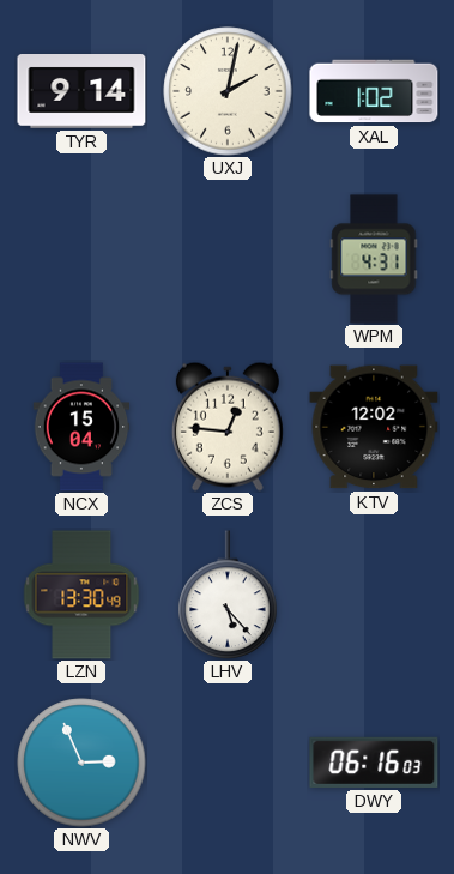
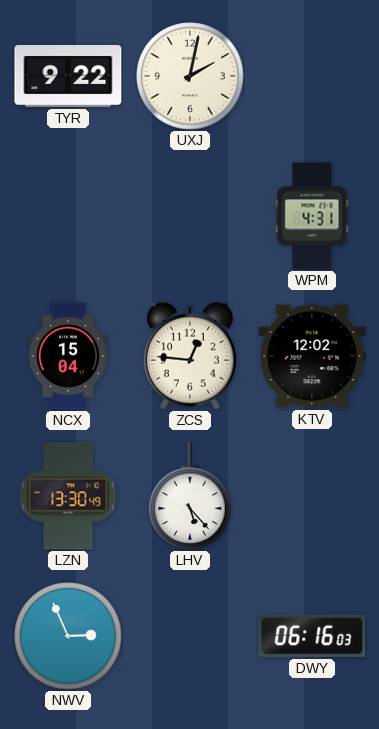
TYR: 9:14 -> 9:22
XAL: 1:02 -> none
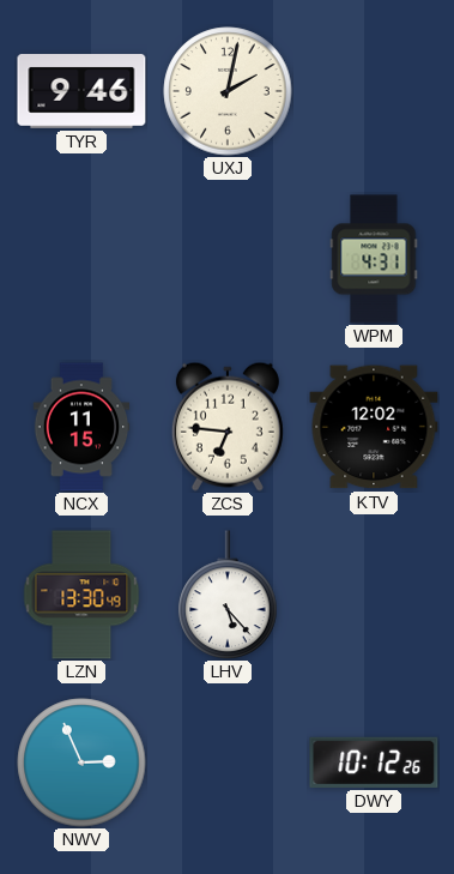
TYR: 9:22 -> 9:46
NCX: 15:04 -> 11:15
ZCS: 12:46 -> 6:46
DWY: 06:16 -> 10:12
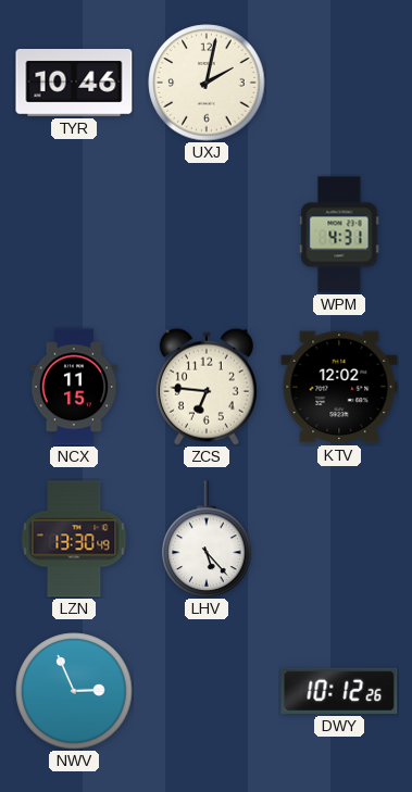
TYR: 9:46 -> 10:46
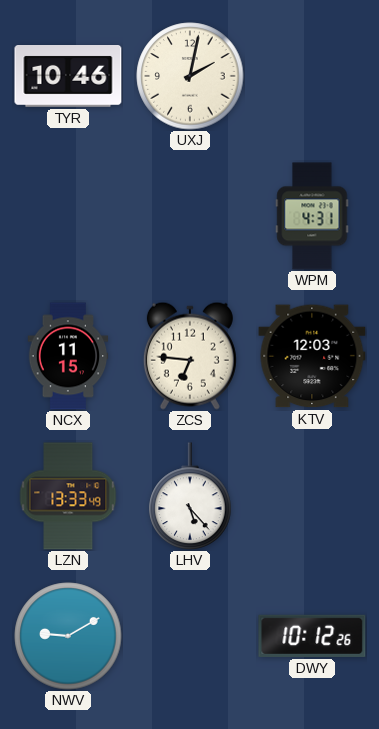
KTV: 12:02 -> 12:03
LZN: 13:30 -> 13:33
NWV: 2:56 -> 9:10
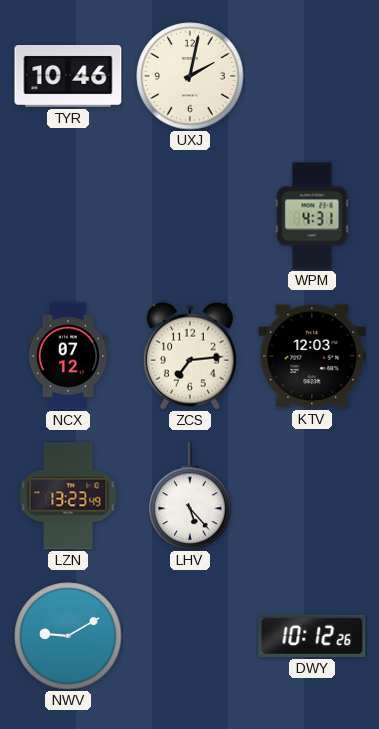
NCX: 11:15 -> 07:12
ZCS: 6:46 -> 7:14
LZN: 13:33 -> 13:23
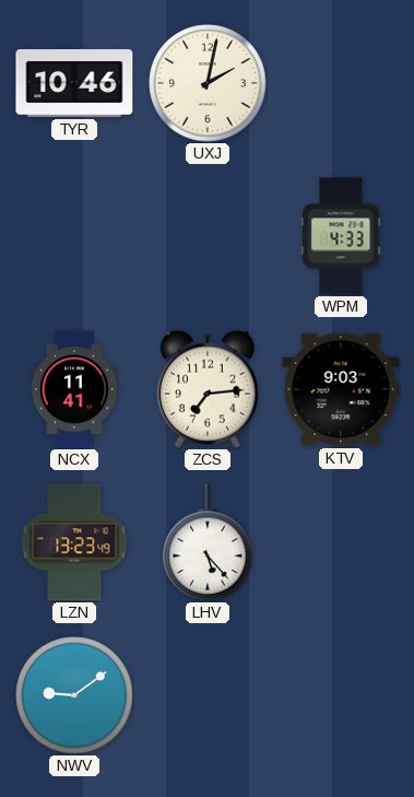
WPM: 4:31 -> 4:33
NCX: 07:12 -> 11:41
KTV: 12:03 -> 9:03
NWV: 9:10 -> 9:09
DWY: 10:12 -> none
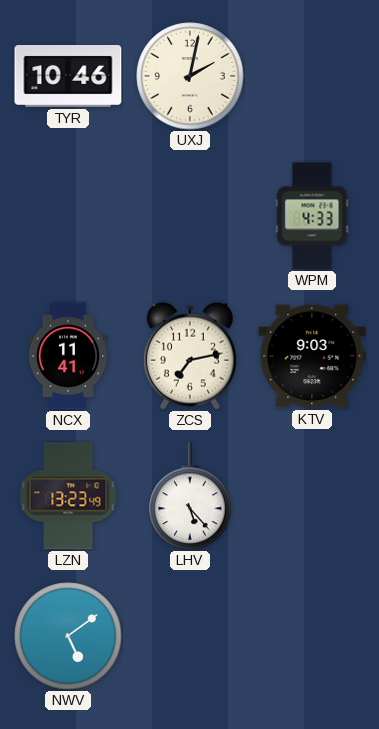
ZCS: 7:14 -> 7:13
NWV: 9:09 -> 5:09
